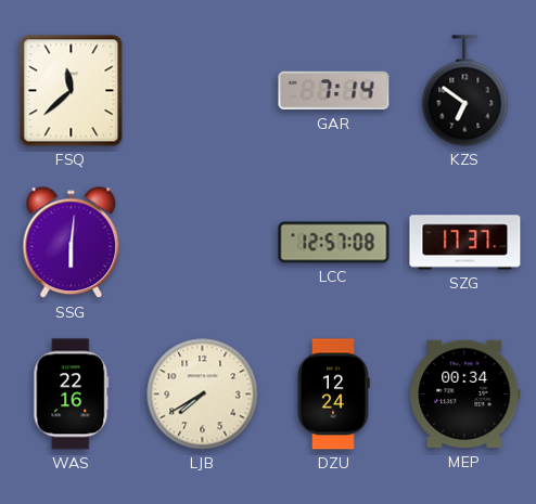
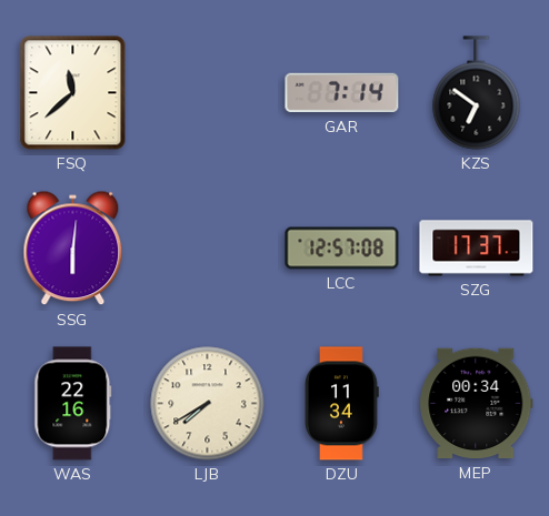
DZU: 12:24 -> 11:34
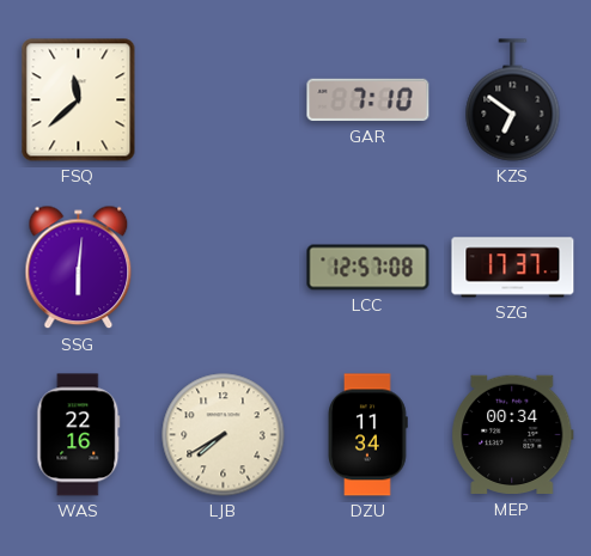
GAR: 7:14 -> 7:10
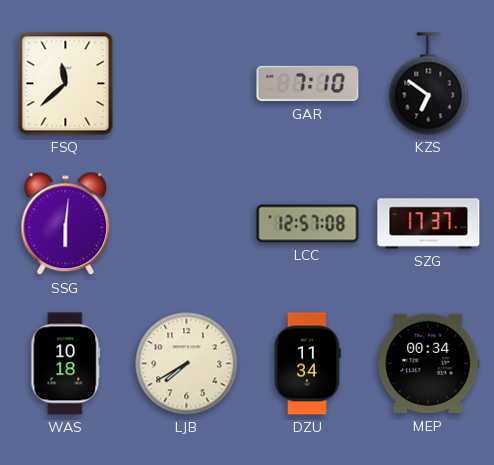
WAS: 22:16 -> 10:18
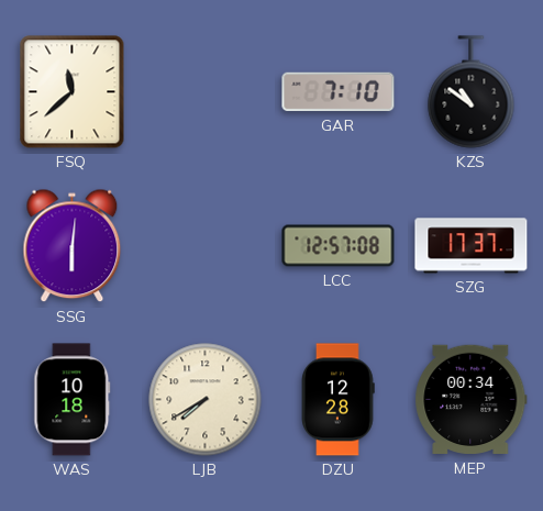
KZS: 6:51 -> 10:51
DZU: 11:34 -> 12:28
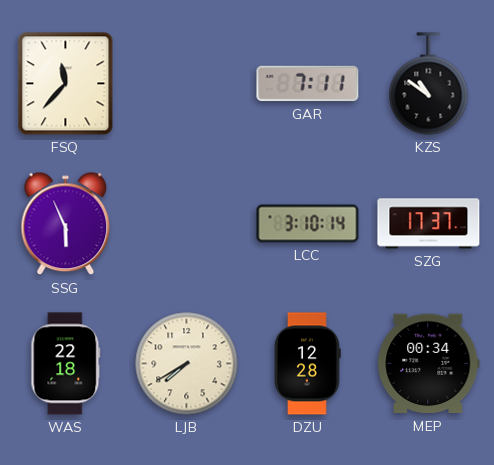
FSQ: 11:38 -> 11:37
GAR: 7:10 -> 7:11
SSG: 6:01 -> 5:56
LCC: 12:57 -> 3:10
WAS: 10:18 -> 22:18
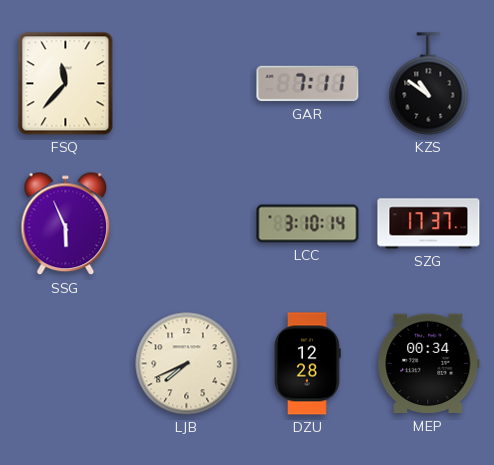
WAS: 22:18 -> none
LJB: 7:40 -> 7:41
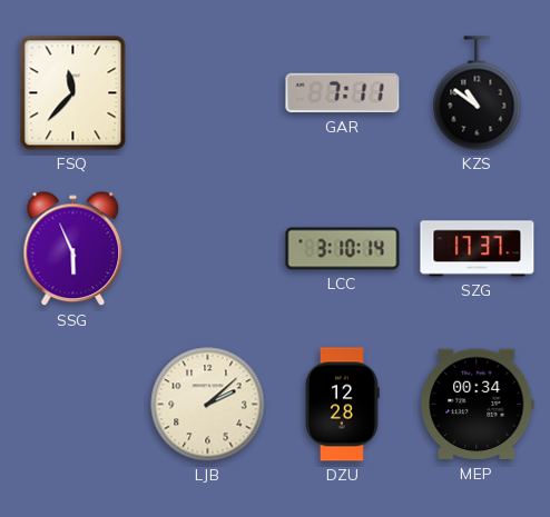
LJB: 7:41 -> 2:08
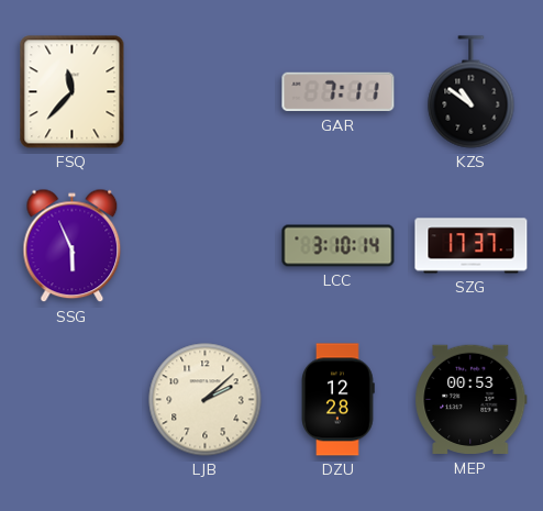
MEP: 00:34 -> 00:53
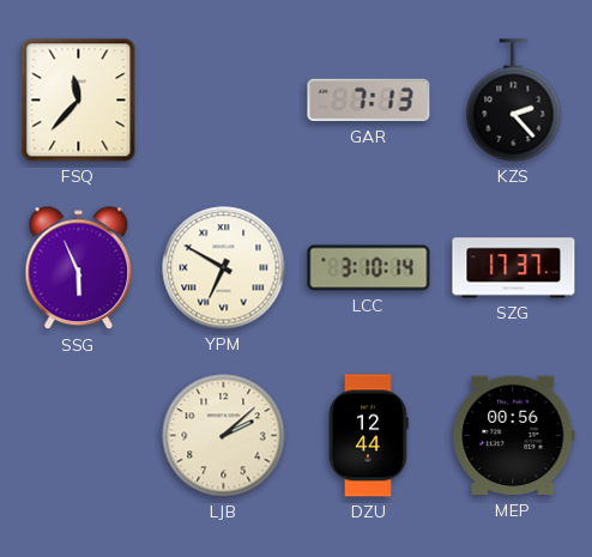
GAR: 7:11 -> 7:13
KZS: 10:51 -> 2:23
YPM: none -> 6:50
DZU: 12:28 -> 12:44
MEP: 00:53 -> 00:56
